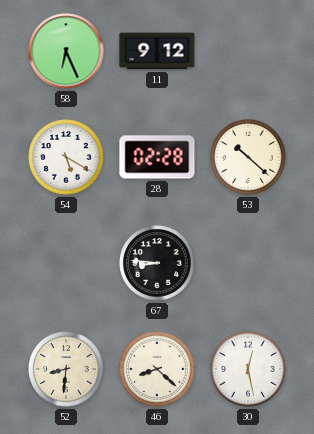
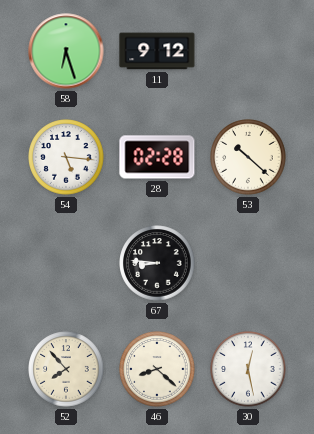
58: 6:26 -> 6:27
54: 5:20 -> 5:16
52: 8:31 -> 7:53
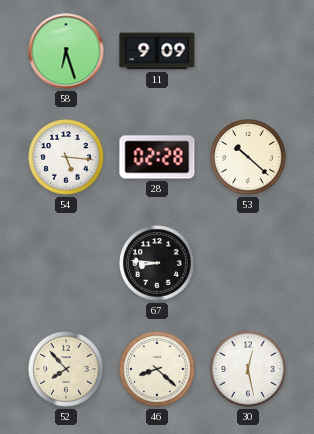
11: 9:12 -> 9:09
